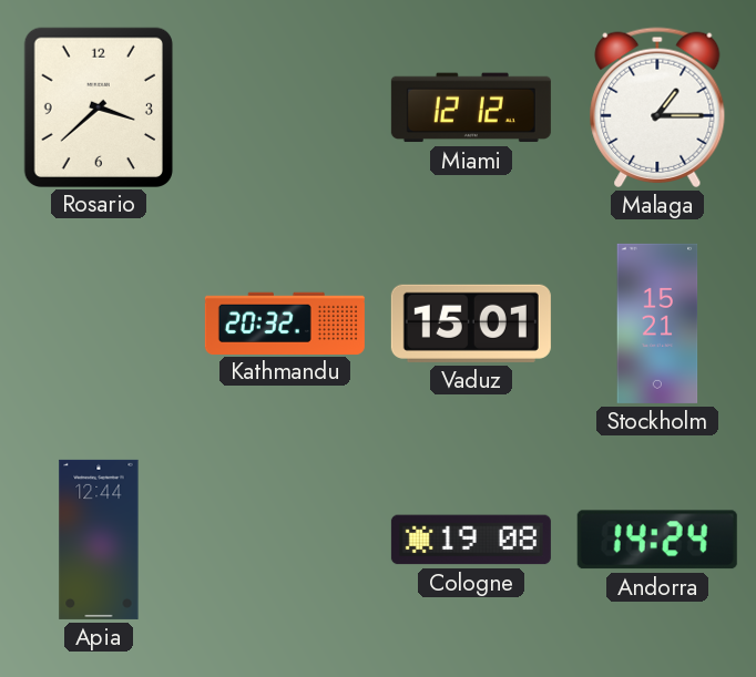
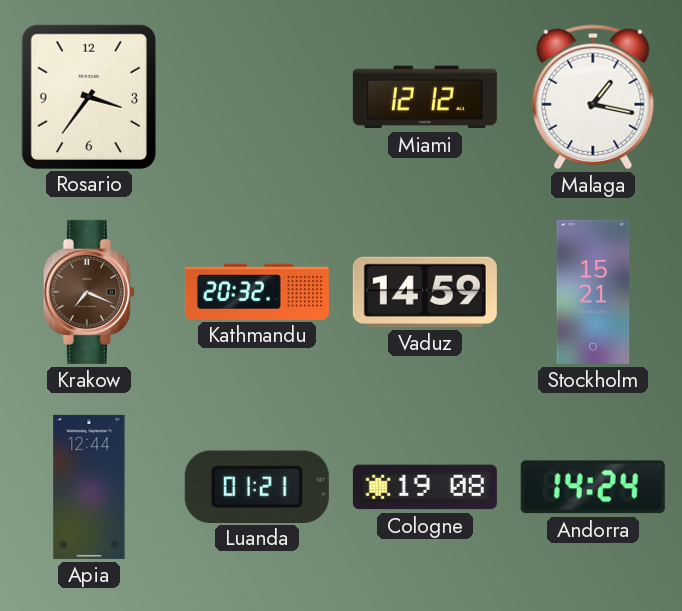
Rosario: 3:38 -> 3:36
Malaga: 1:15 -> 1:17
Krakow: none -> 7:19
Vaduz: 15:01 -> 14:59
Luanda: none -> 01:21
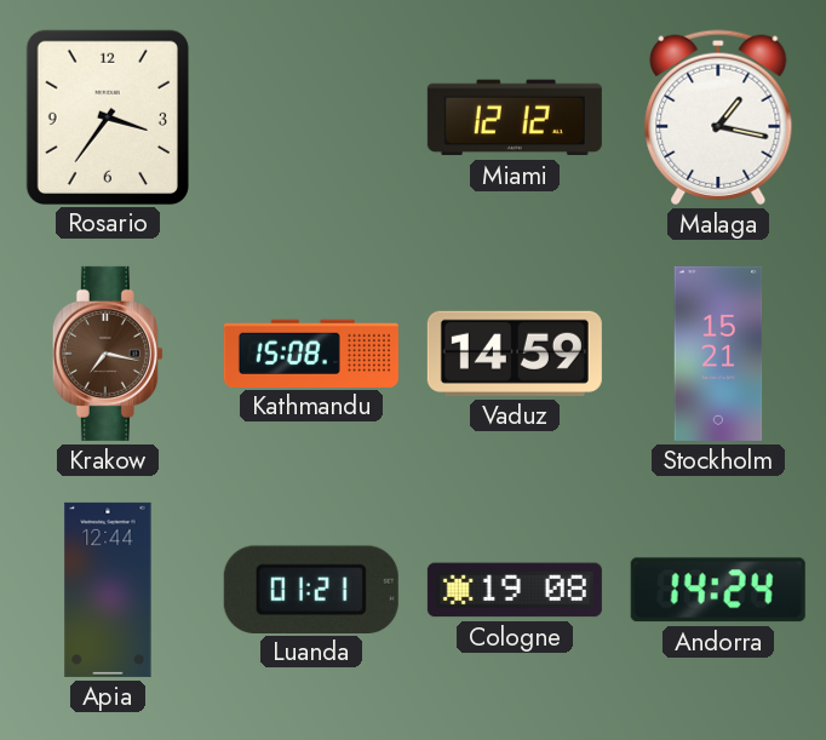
Krakow: 7:19 -> 7:17
Kathmandu: 20:32 -> 15:08
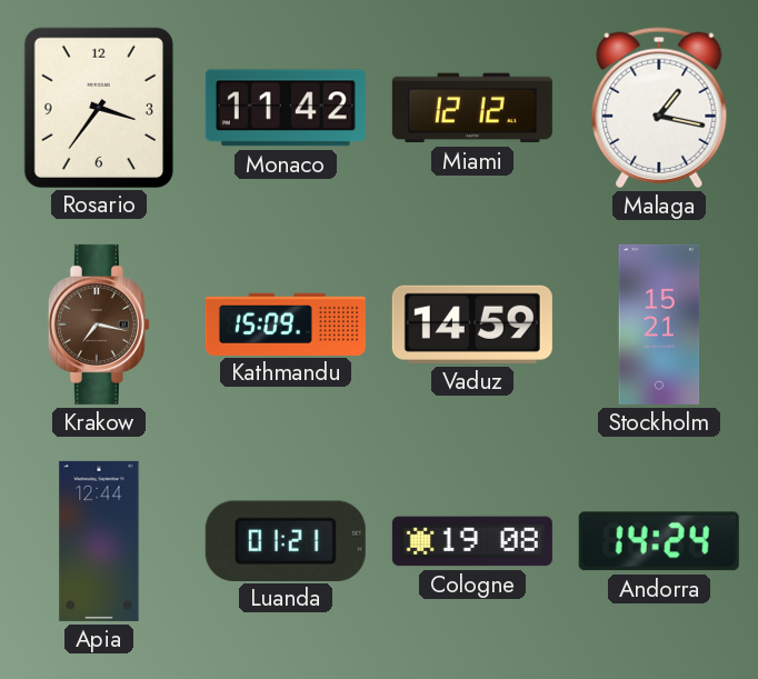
Monaco: none -> 11:42
Kathmandu: 15:08 -> 15:09
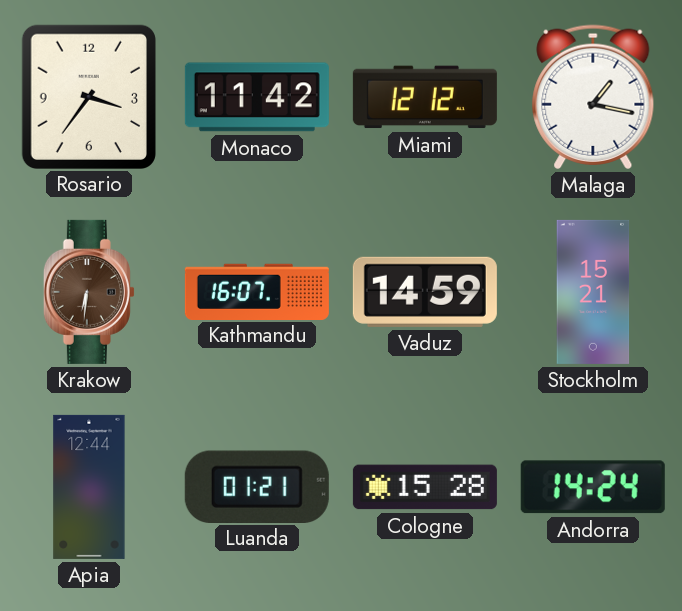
Krakow: 7:17 -> 6:31
Kathmandu: 15:09 -> 16:07
Cologne: 19:08 -> 15:28
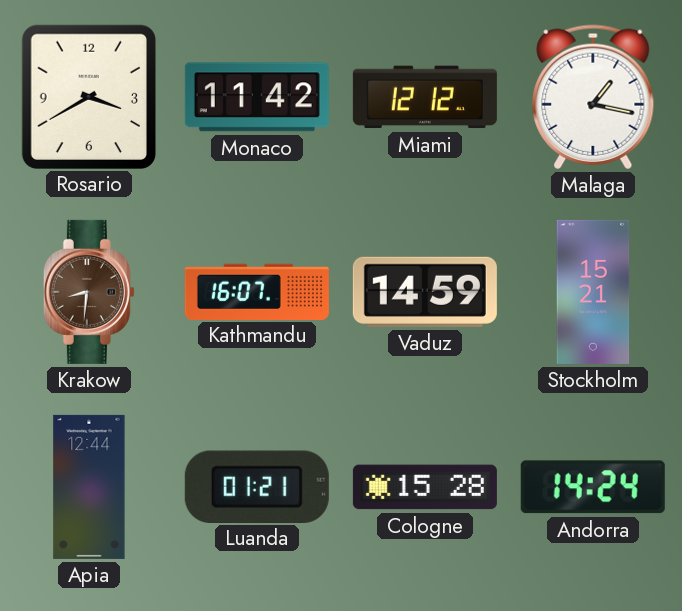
Rosario: 3:36 -> 3:40
Krakow: 6:31 -> 8:31
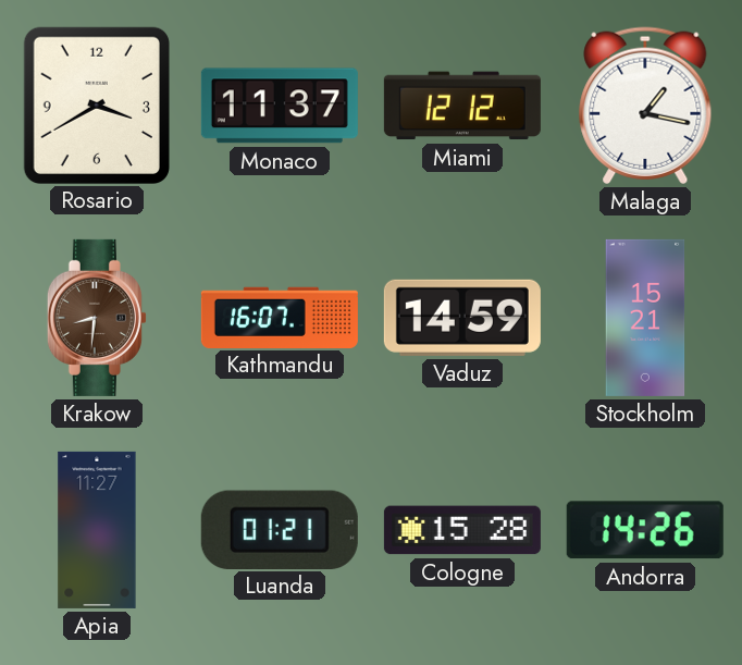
Monaco: 11:42 -> 11:37
Apia: 12:44 -> 11:27
Andorra: 14:24 -> 14:26
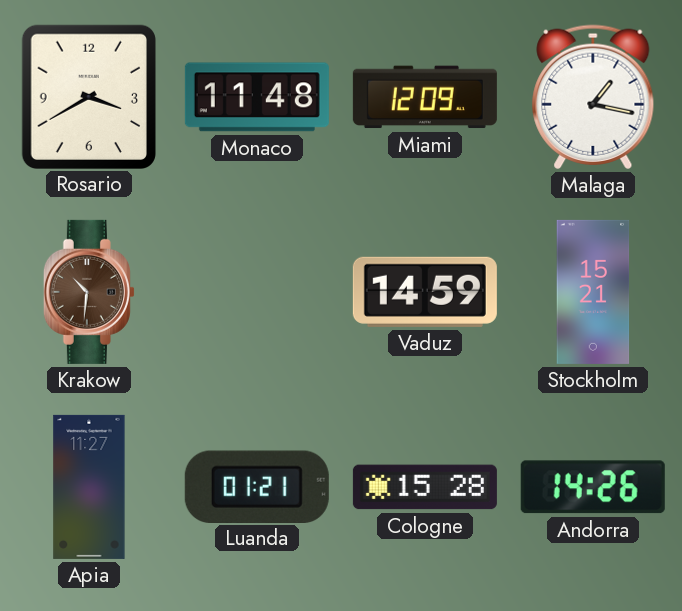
Monaco: 11:37 -> 11:48
Miami: 12:12 -> 12:09
Krakow: 8:31 -> 10:31
Kathmandu: 16:07 -> none
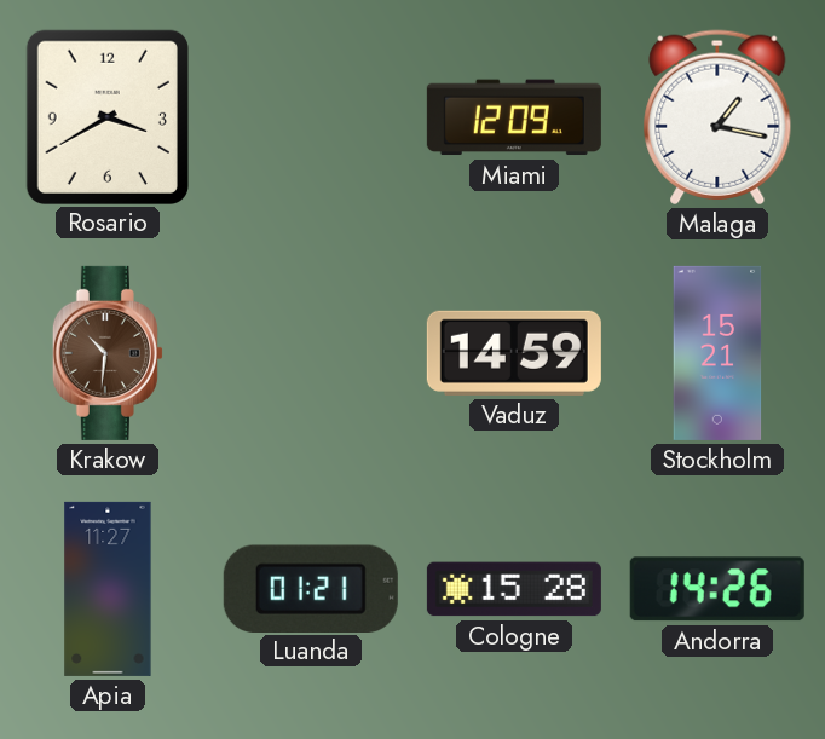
Monaco: 11:48 -> none
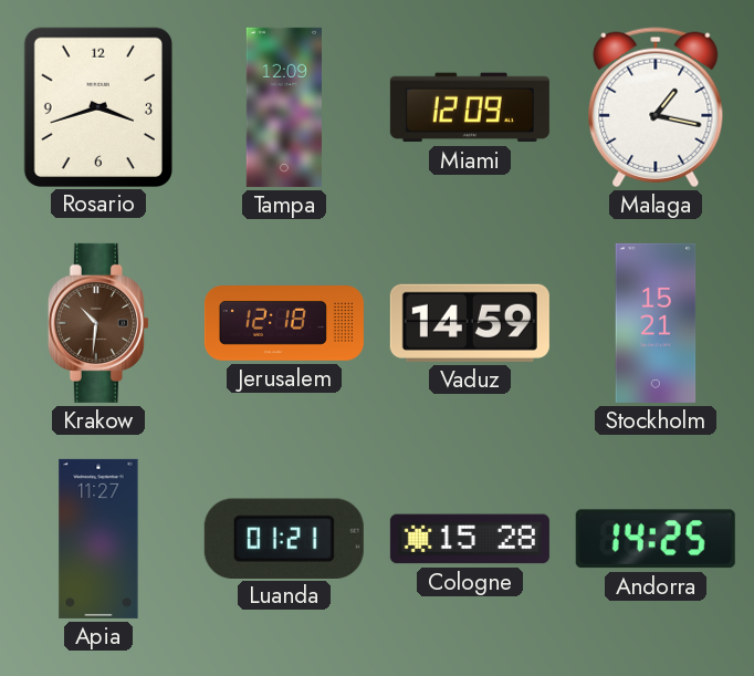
Rosario: 3:40 -> 3:42
Tampa: none -> 12:09
Jerusalem: none -> 12:18
Andorra: 14:26 -> 14:25
